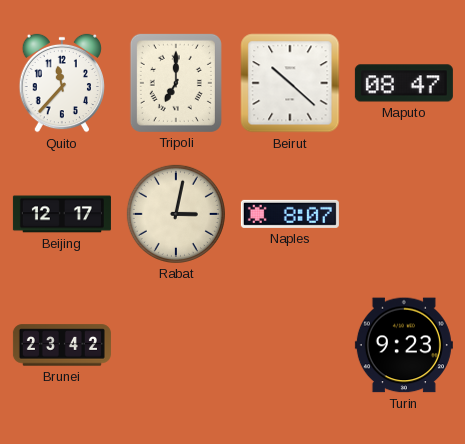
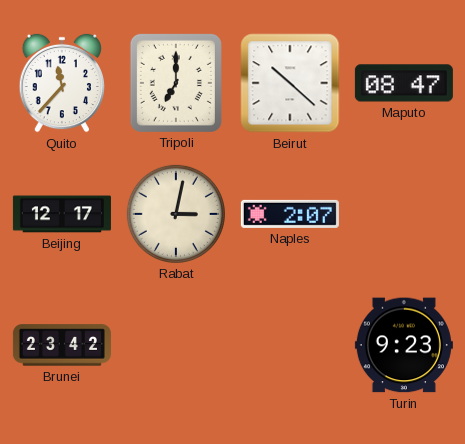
Naples: 8:07 -> 2:07
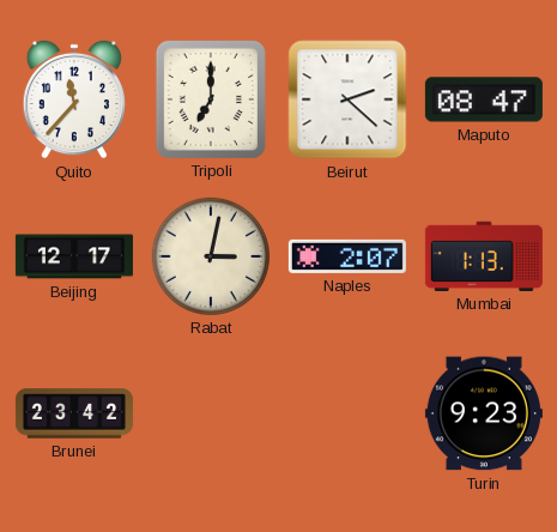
Beirut: 10:22 -> 2:22
Mumbai: none -> 1:13
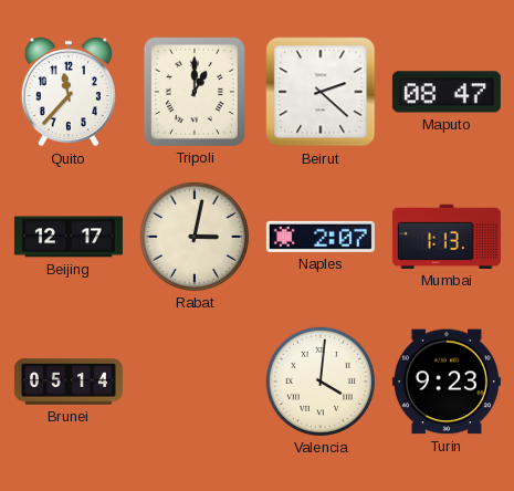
Tripoli: 7:00 -> 1:00
Brunei: 23:42 -> 05:14
Valencia: none -> 4:01
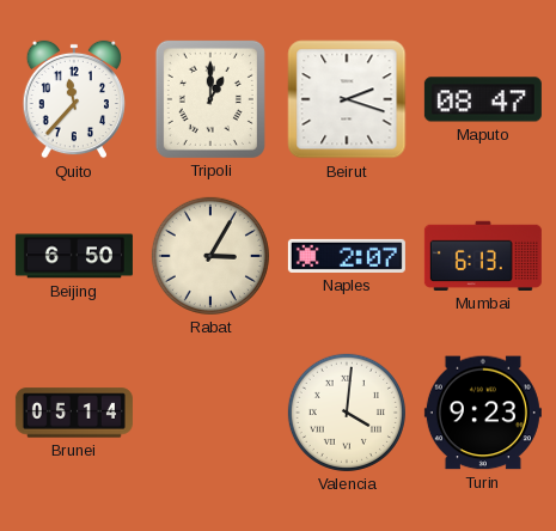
Beirut: 2:22 -> 2:18
Beijing: 12:17 -> 6:50
Rabat: 3:02 -> 3:05
Mumbai: 1:13 -> 6:13
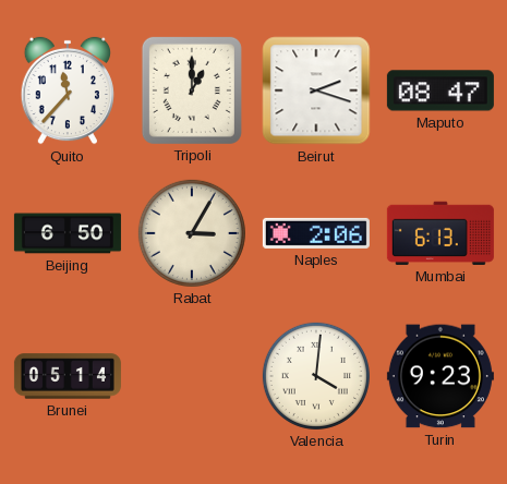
Naples: 2:07 -> 2:06
